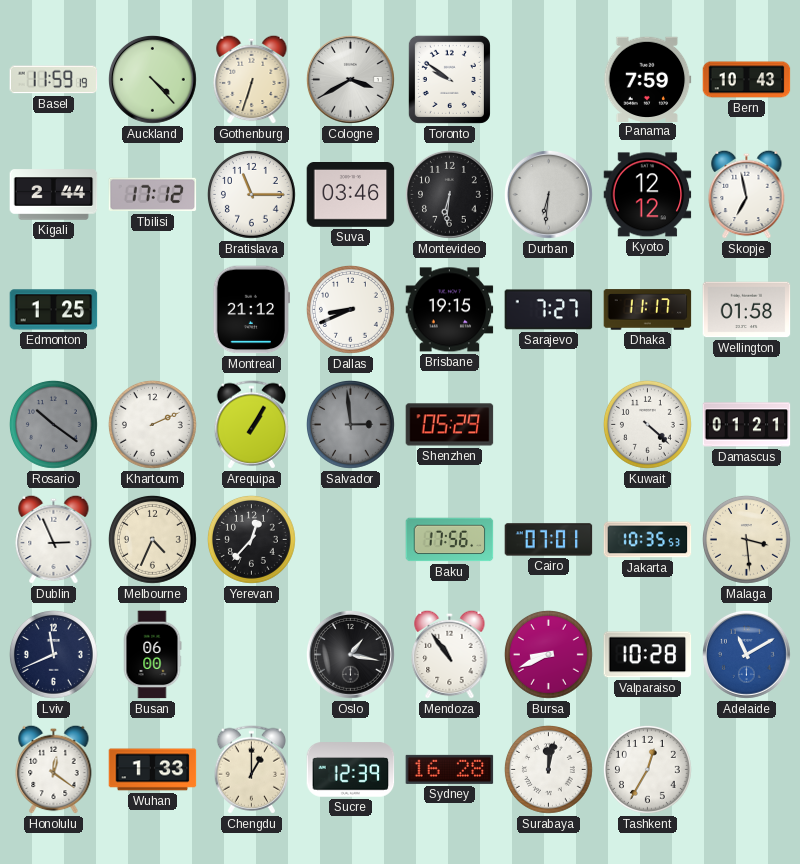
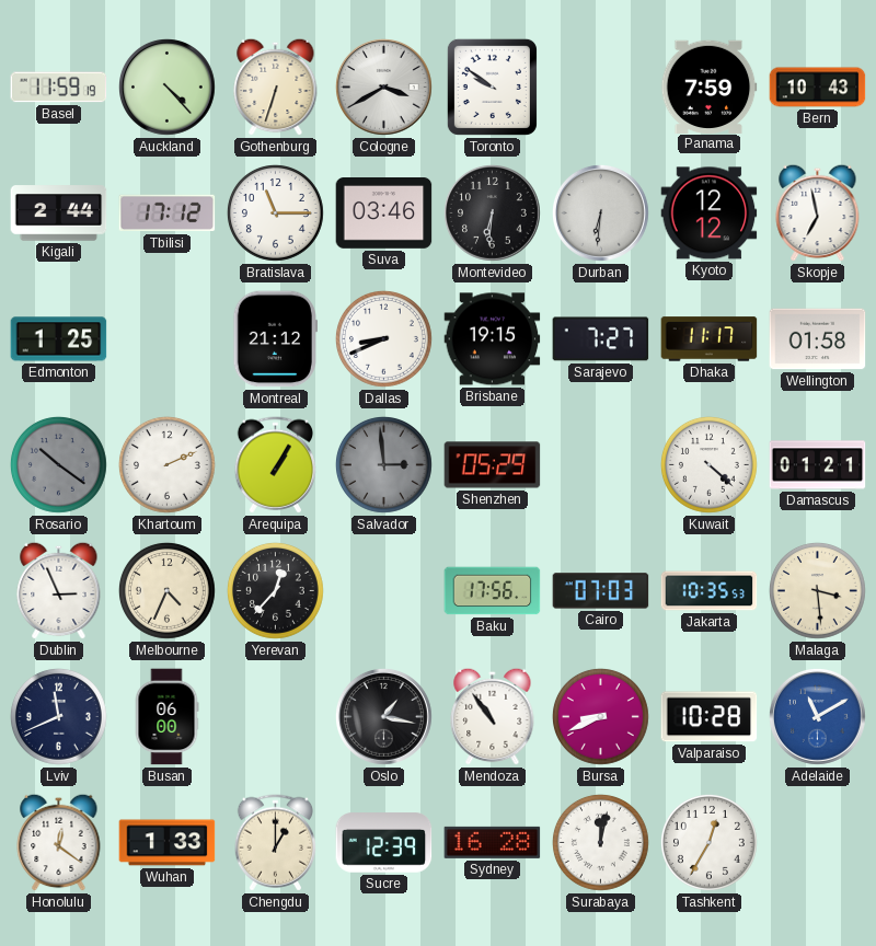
Cairo: 07:01 -> 07:03
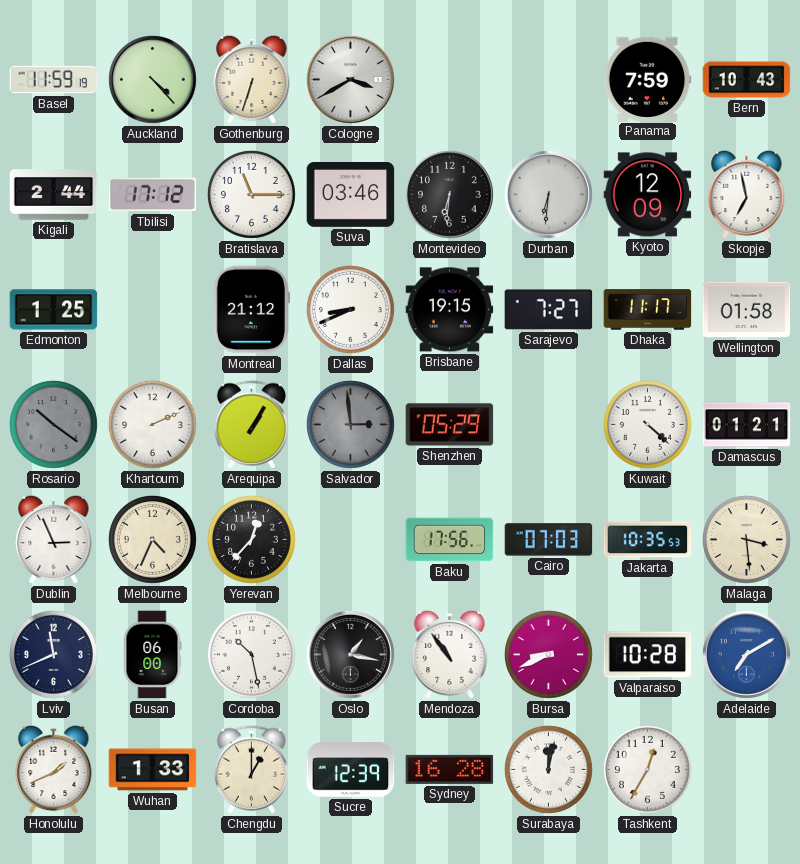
Toronto: 9:51 -> none
Kyoto: 12:12 -> 12:09
Cordoba: none -> 10:28
Adelaide: 11:10 -> 7:10
Honolulu: 12:21 -> 1:41
